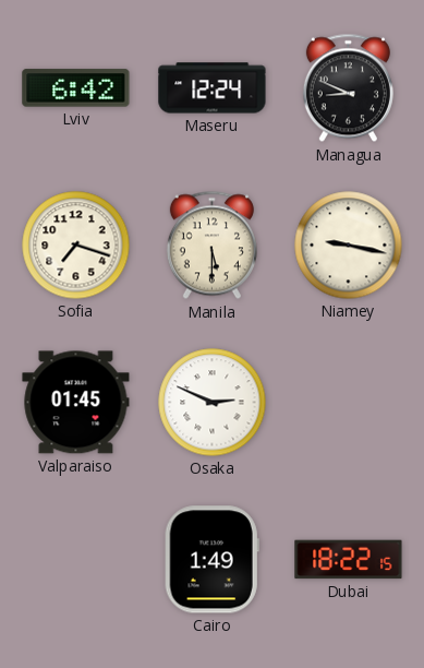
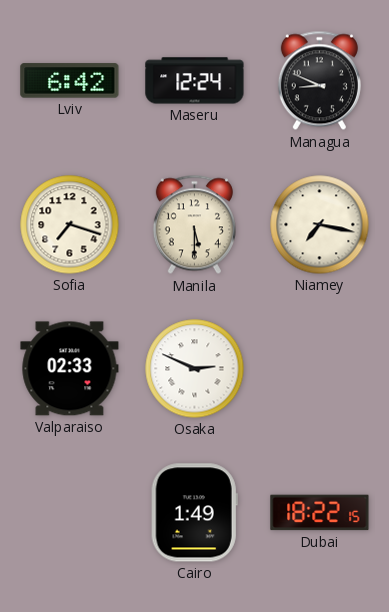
Niamey: 9:17 -> 7:17
Valparaiso: 01:45 -> 02:33
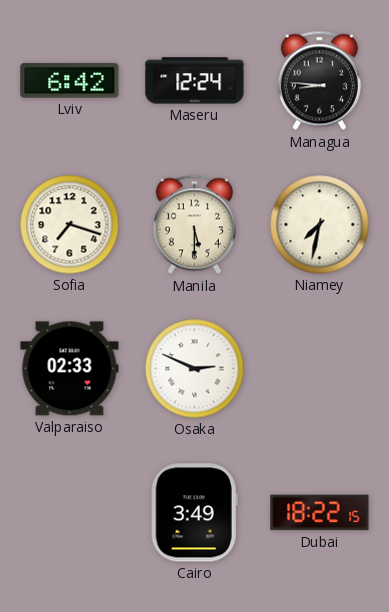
Managua: 8:49 -> 8:46
Niamey: 7:17 -> 7:32
Cairo: 1:49 -> 3:49
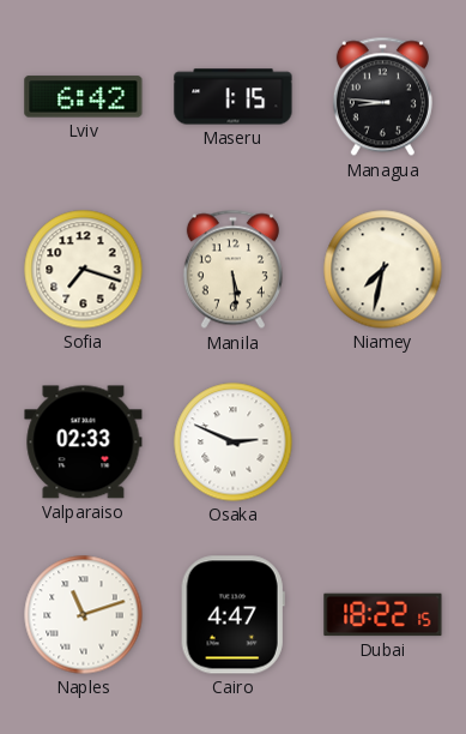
Maseru: 12:24 -> 1:15
Manila: 5:30 -> 5:29
Naples: none -> 11:12
Cairo: 3:49 -> 4:47
